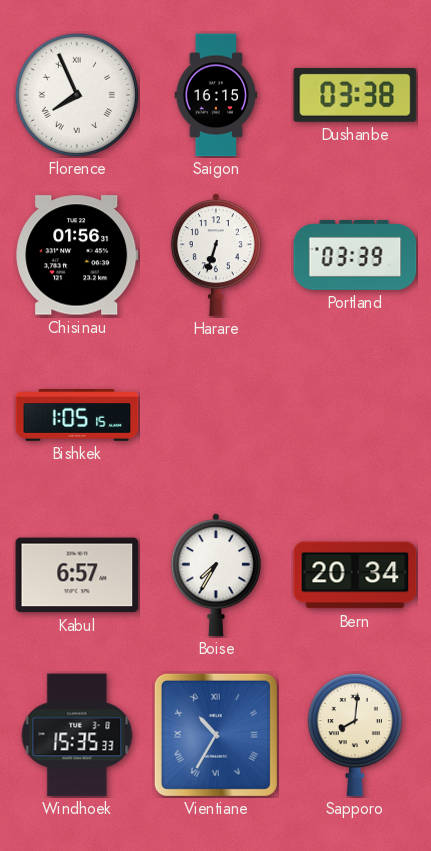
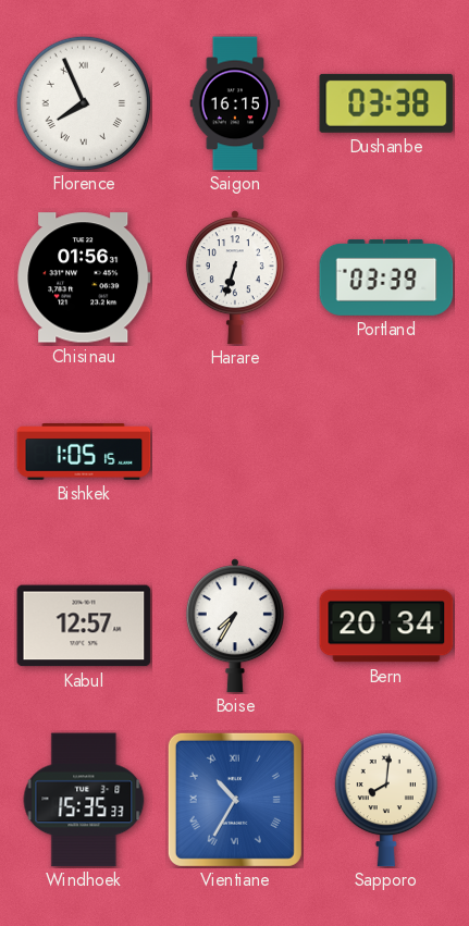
Kabul: 6:57 -> 12:57
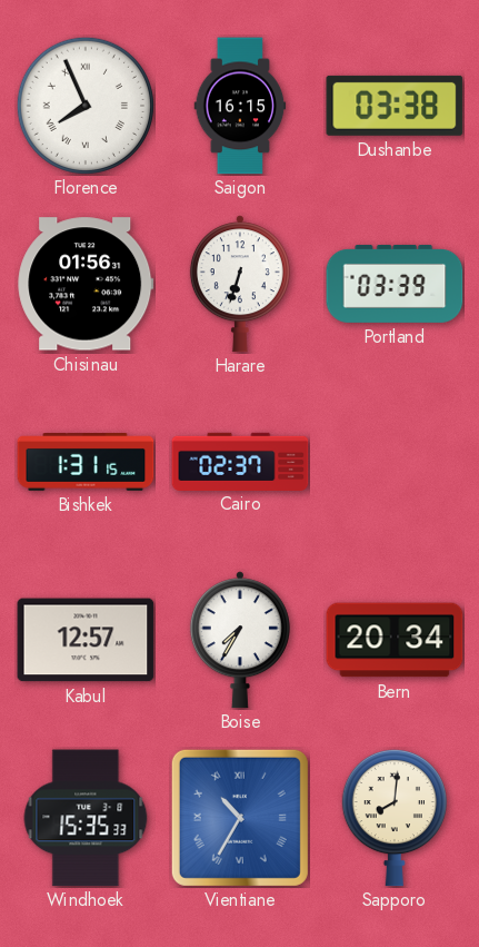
Bishkek: 1:05 -> 1:31
Cairo: none -> 02:37
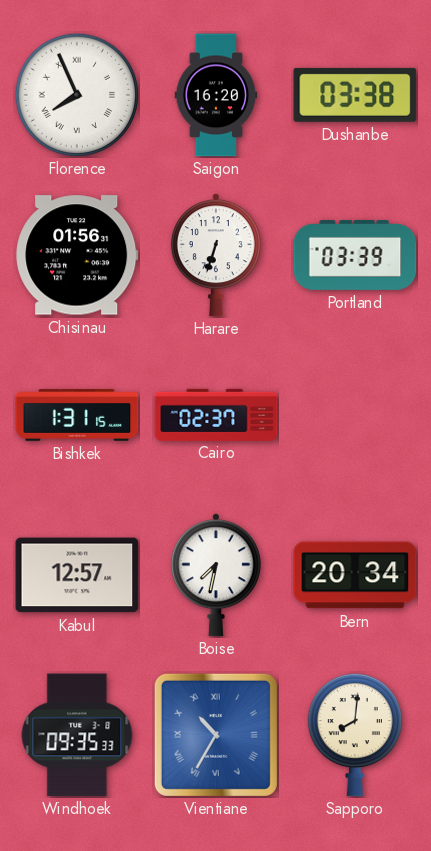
Saigon: 16:15 -> 16:20
Boise: 7:35 -> 7:32
Windhoek: 15:35 -> 09:35
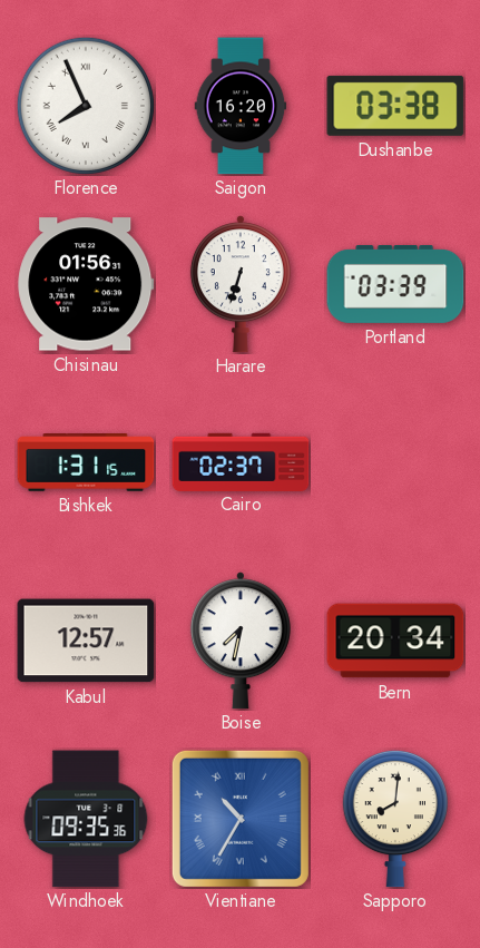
Windhoek: 09:35:33 -> 09:35:36
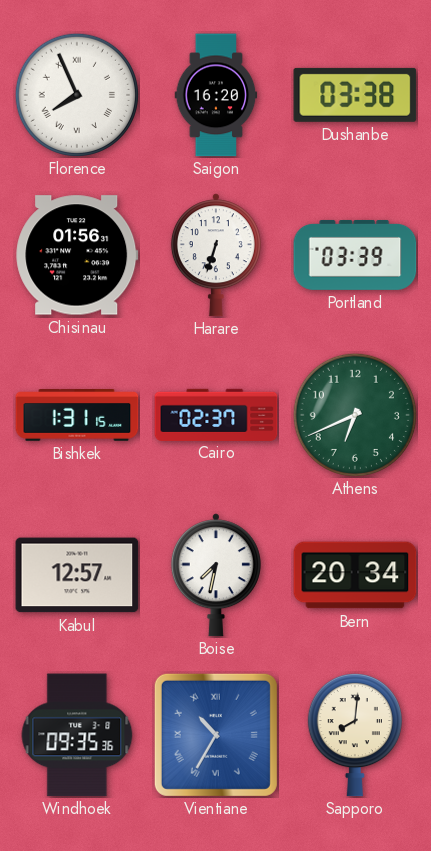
Athens: none -> 6:41
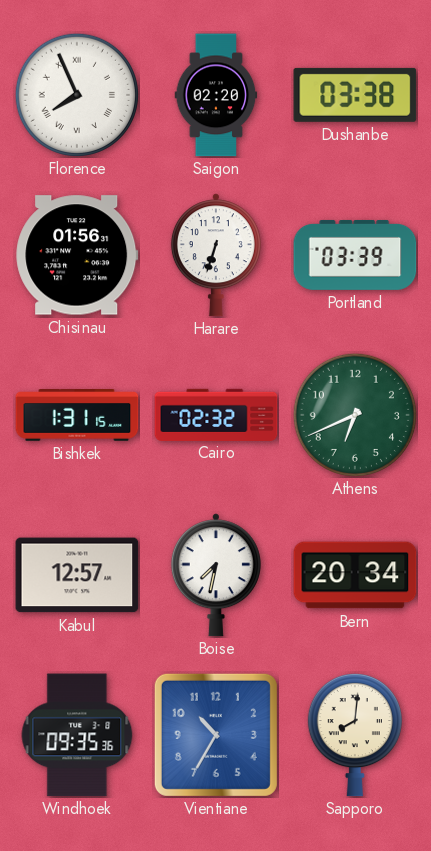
Saigon: 16:20 -> 02:20
Cairo: 02:37 -> 02:32
Vientiane numerals: Roman -> Arabic
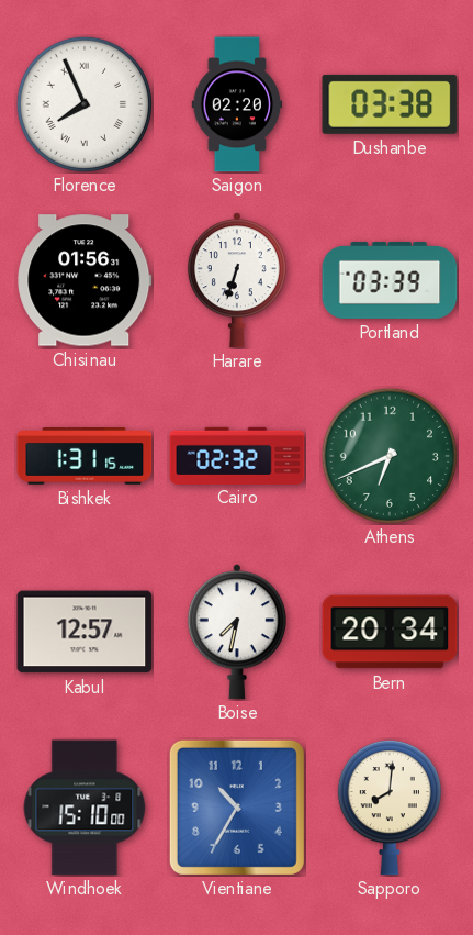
Windhoek: 09:35 -> 15:10
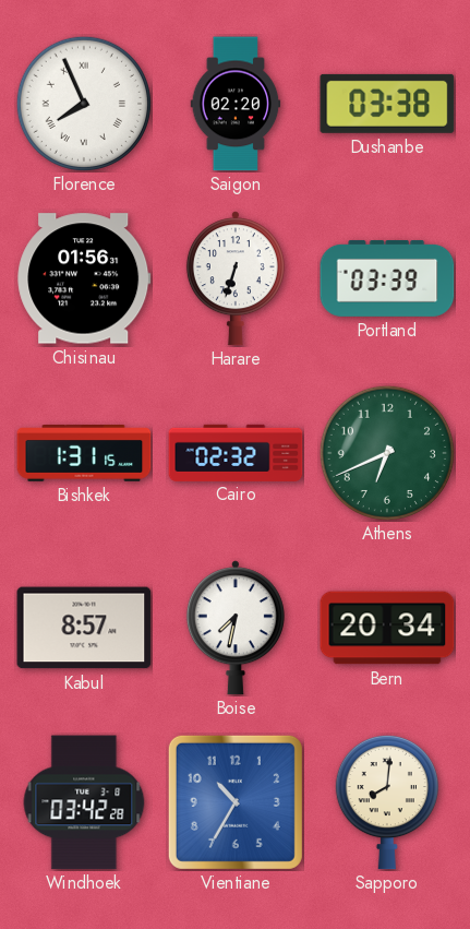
Kabul: 12:57 -> 8:57
Windhoek: 15:10 -> 03:42
